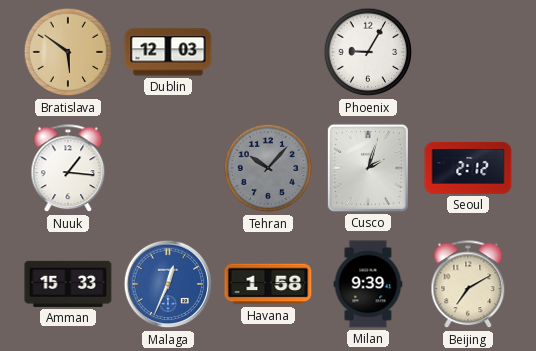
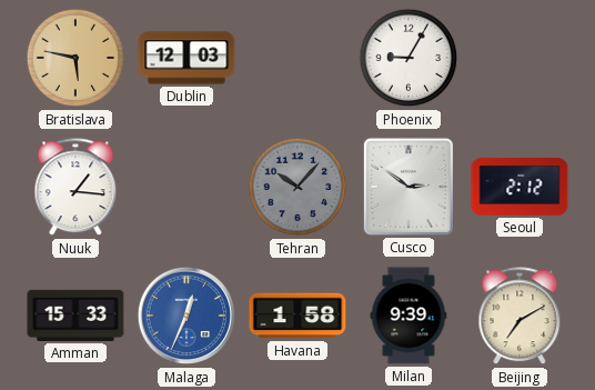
Bratislava: 5:51 -> 5:47
Cusco: 2:03 -> 2:51
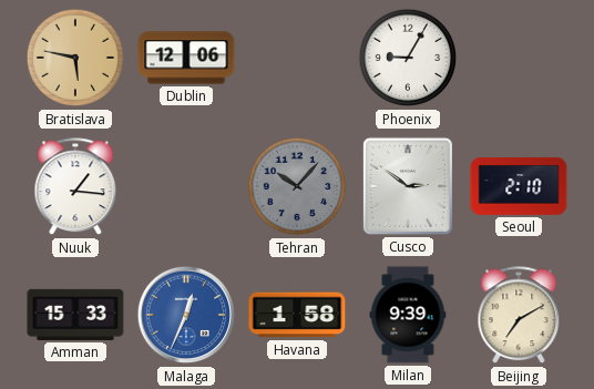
Dublin: 12:03 -> 12:06
Seoul: 2:12 -> 2:10
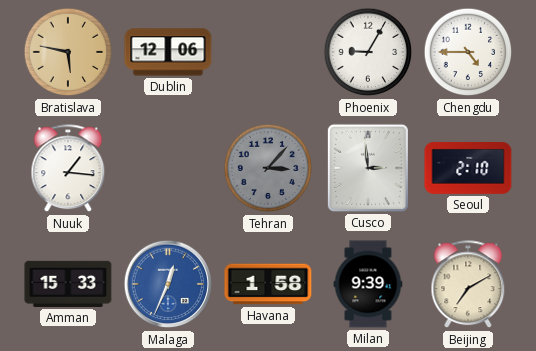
Chengdu: none -> 4:45
Tehran: 10:07 -> 3:07
Cusco: 2:51 -> 2:59
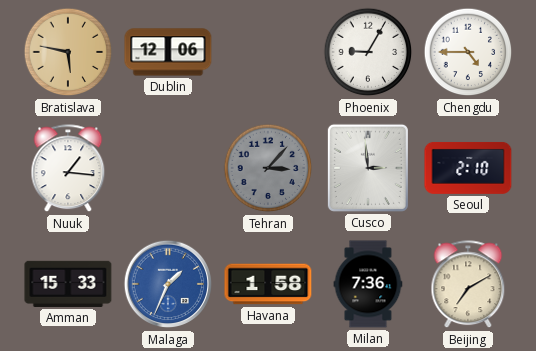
Malaga: 12:34 -> 1:34
Milan: 9:39 -> 7:36
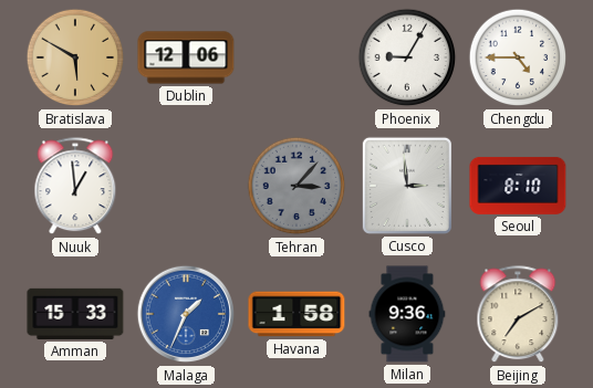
Bratislava: 5:47 -> 5:50
Nuuk: 1:16 -> 12:59
Seoul: 2:10 -> 8:10
Milan: 7:36 -> 9:36
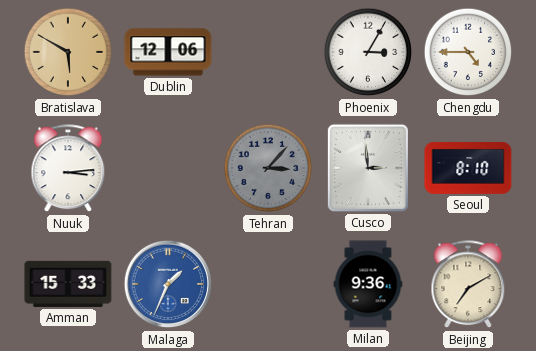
Phoenix: 9:05 -> 3:05
Nuuk: 12:59 -> 3:14
Havana: 1:58 -> none
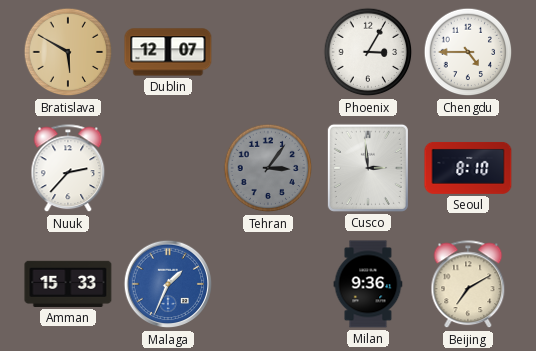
Dublin: 12:06 -> 12:07
Nuuk: 3:14 -> 2:37
Tehran: 3:07 -> 3:06
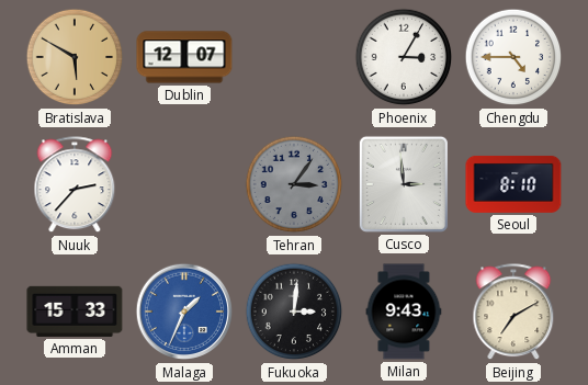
Fukuoka: none -> 3:01
Milan: 9:36 -> 9:43
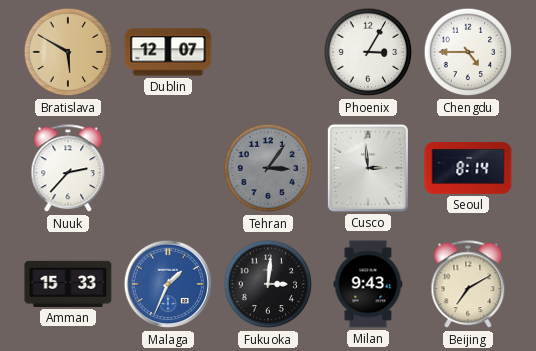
Seoul: 8:10 -> 8:14
